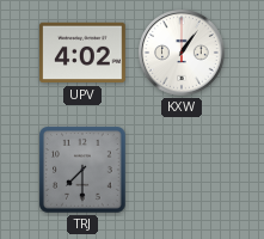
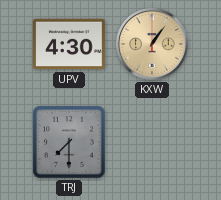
UPV: 4:02 -> 4:30
KXW dial: white -> champagne
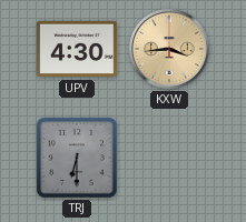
KXW: 1:06 -> 3:44
TRJ: 7:30 -> 6:30
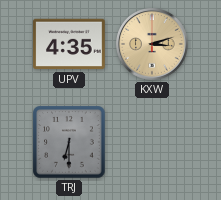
UPV: 4:30 -> 4:35
KXW: 3:44 -> 3:12
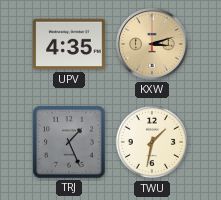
TRJ: 6:30 -> 1:26
TWU: none -> 1:32
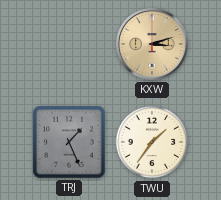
UPV: 4:35 -> none
TWU: 1:32 -> 1:36
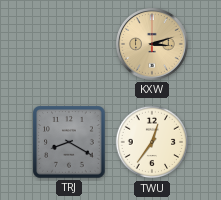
TRJ: 1:26 -> 8:20
TWU: 1:36 -> 12:36
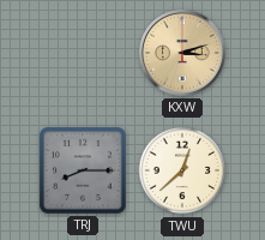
TRJ: 8:20 -> 8:15
TWU: 12:36 -> 12:38
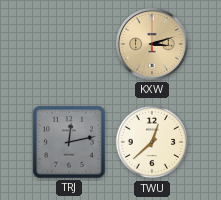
TRJ: 8:15 -> 12:13
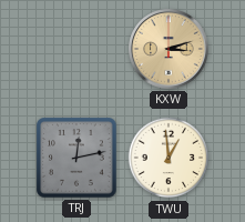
TWU: 12:38 -> 12:59
